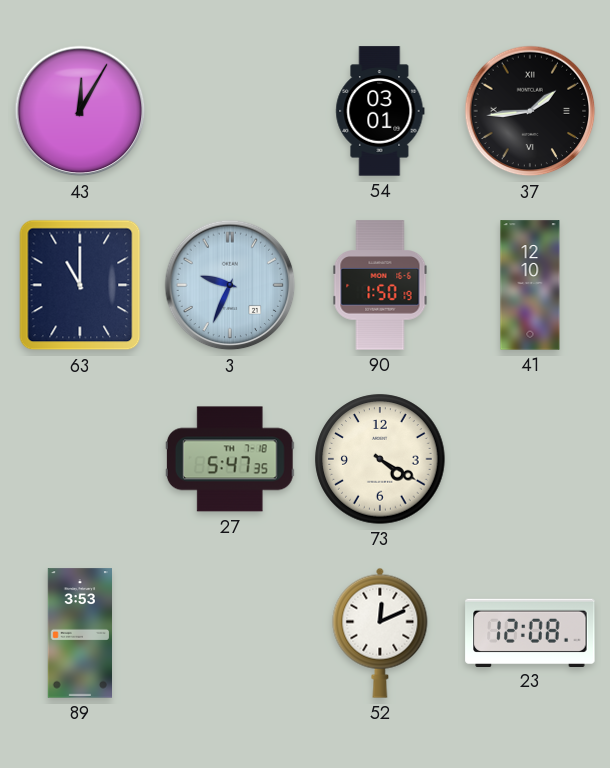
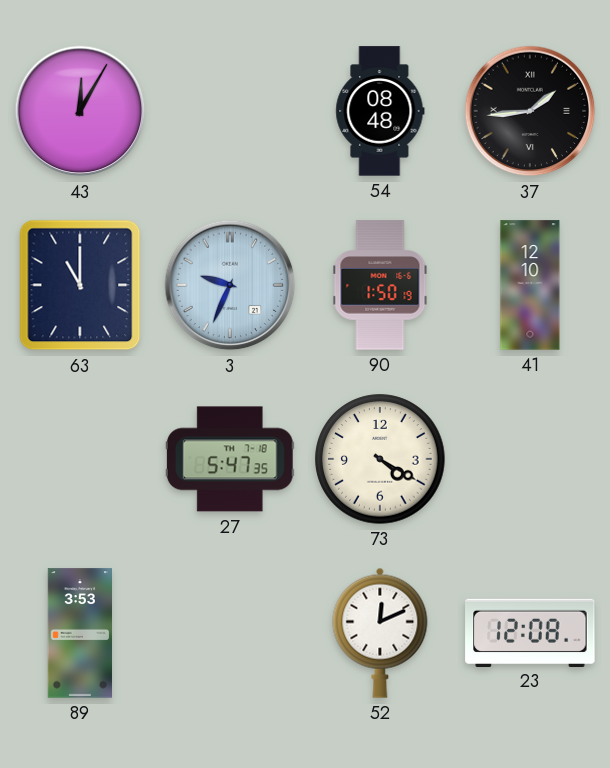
54: 03:01 -> 08:48
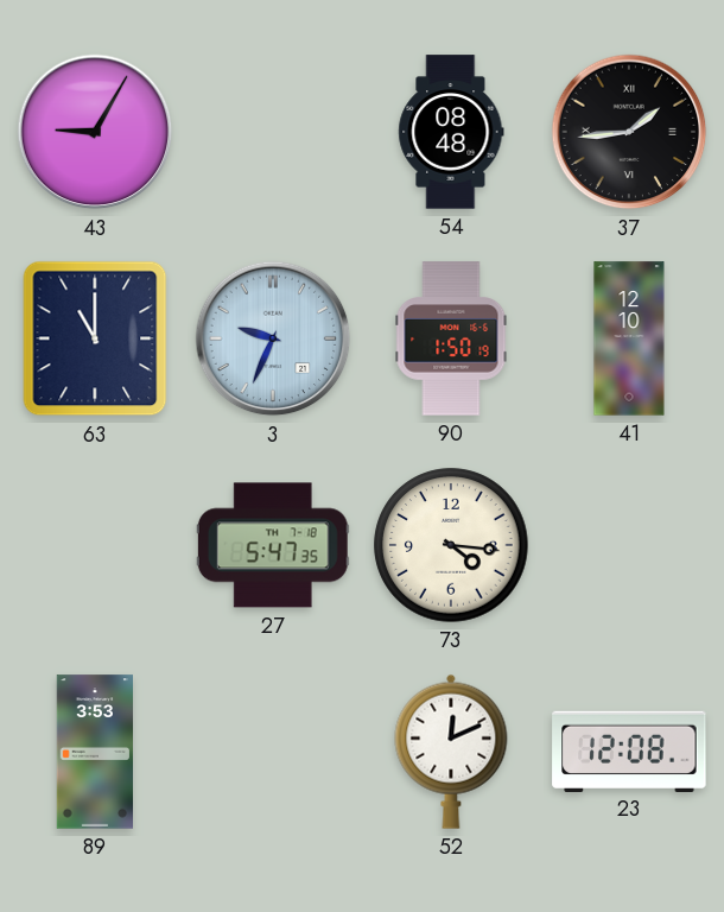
43: 12:05 -> 9:05
73: 4:20 -> 4:16
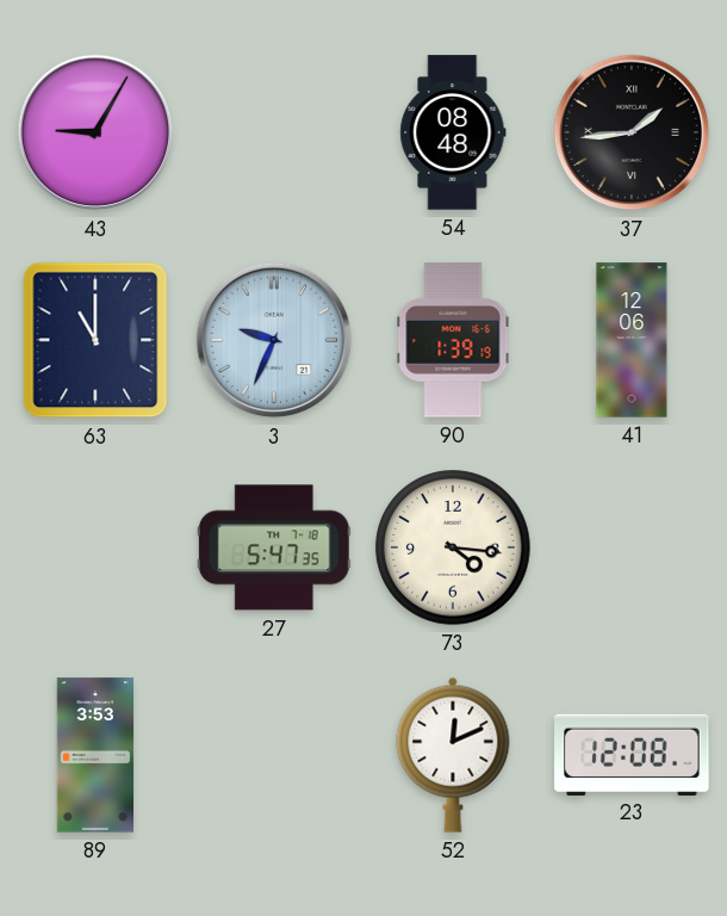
90: 1:50 -> 1:39
41: 12:10 -> 12:06
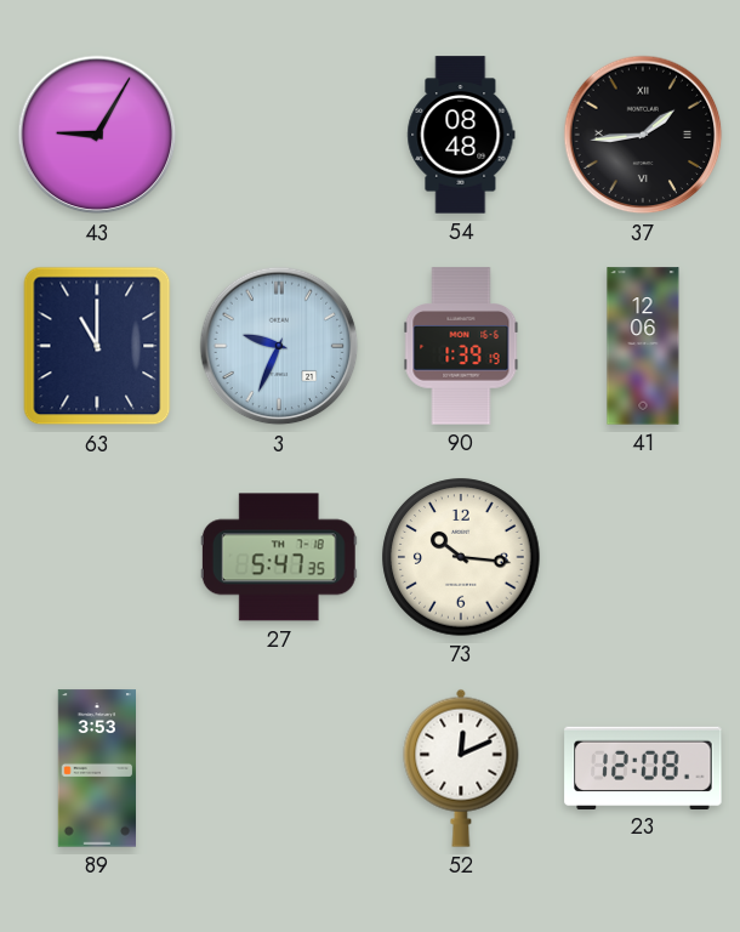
73: 4:16 -> 10:16
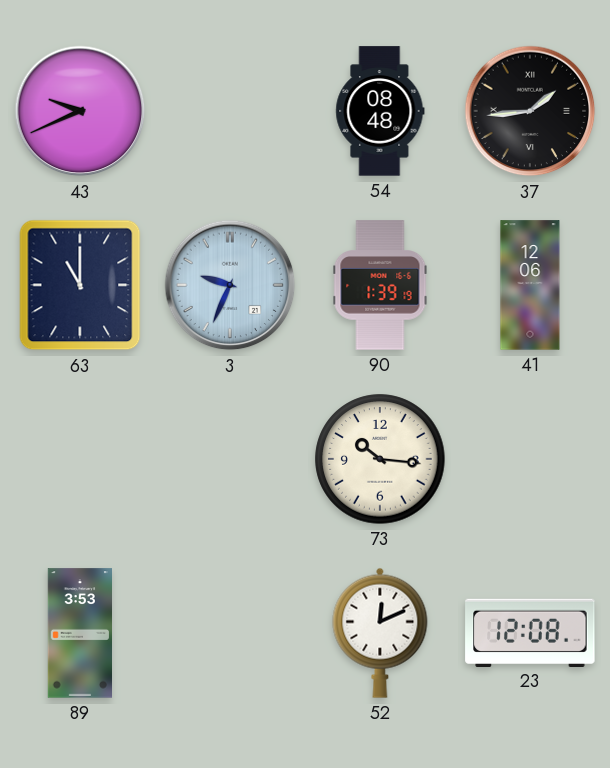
43: 9:05 -> 9:41
27: 5:47 -> none
